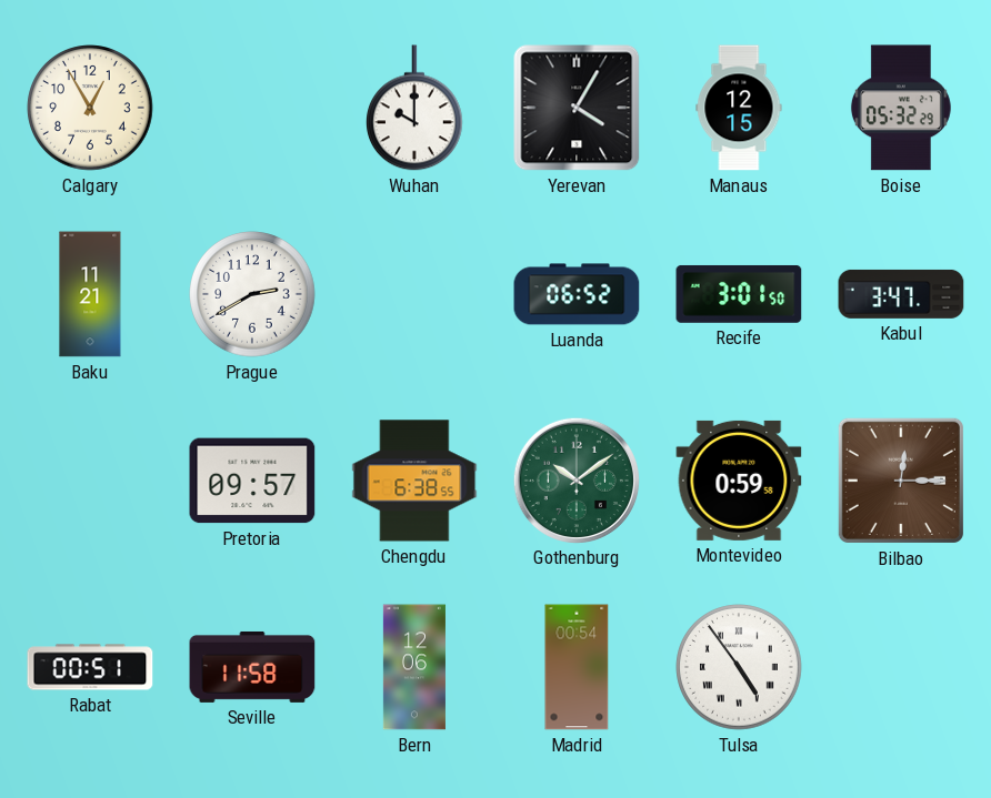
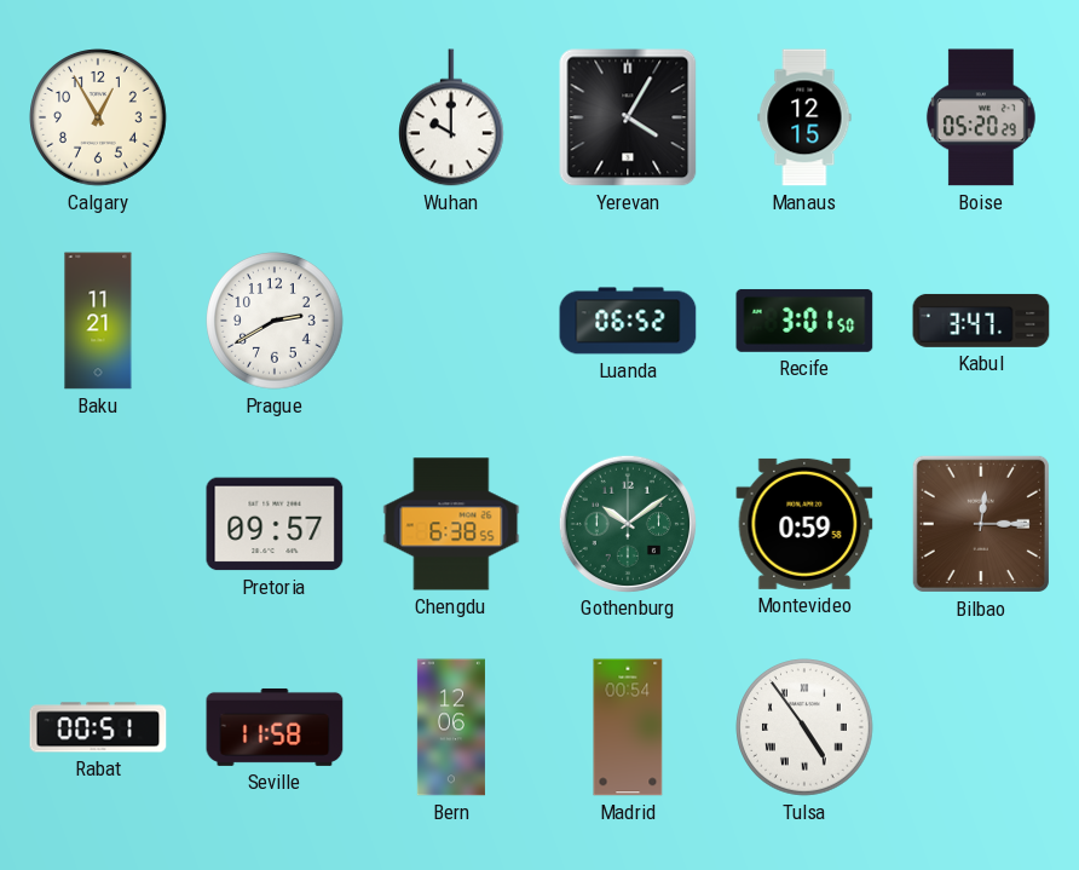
Boise: 05:32 -> 05:20
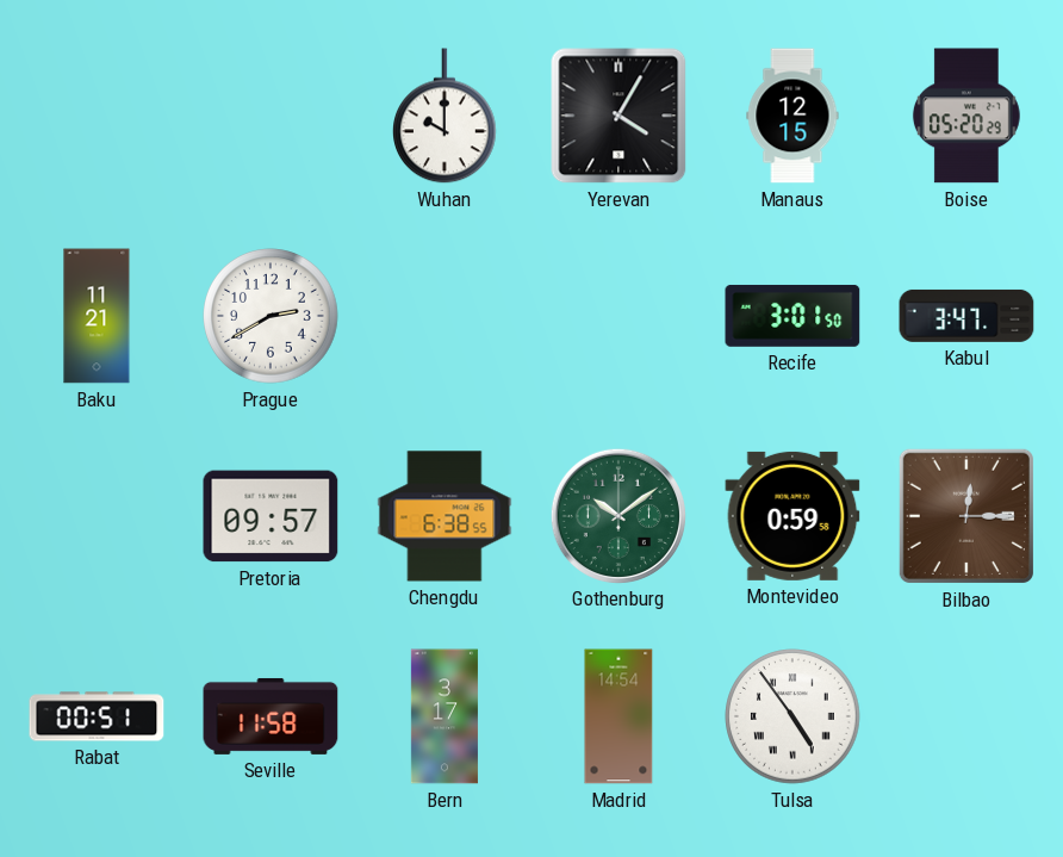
Calgary: 12:55 -> none
Luanda: 06:52 -> none
Bern: 12:06 -> 3:17
Madrid: 00:54 -> 14:54
